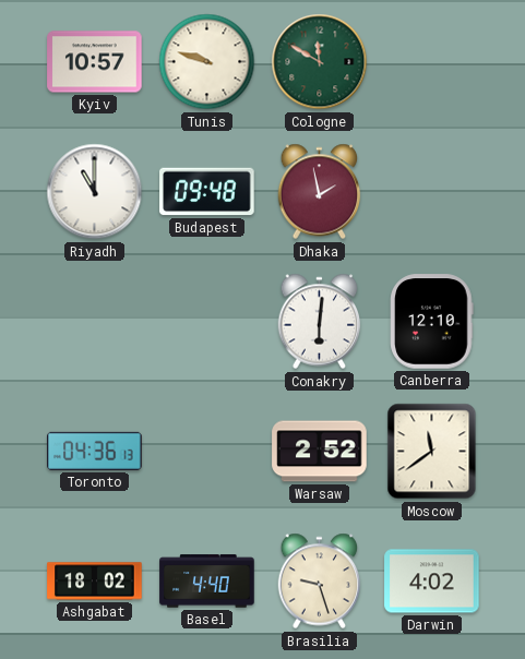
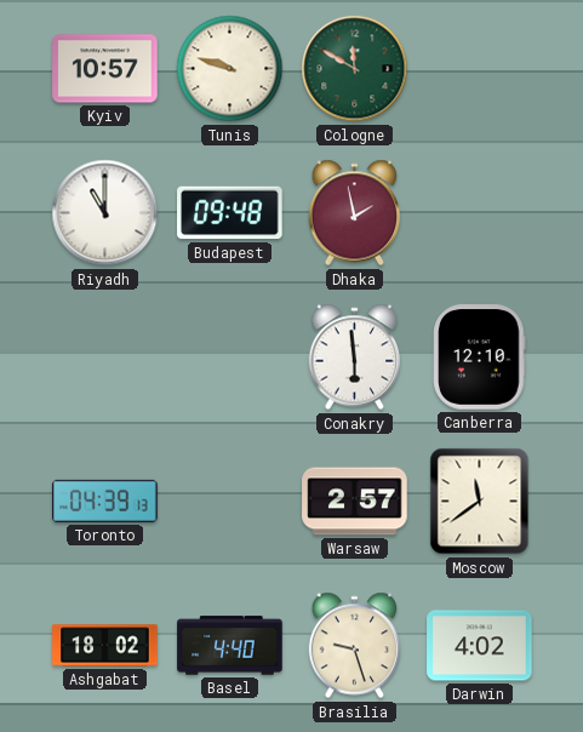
Conakry: 6:01 -> 5:59
Toronto: 04:36 -> 04:39
Warsaw: 2:52 -> 2:57
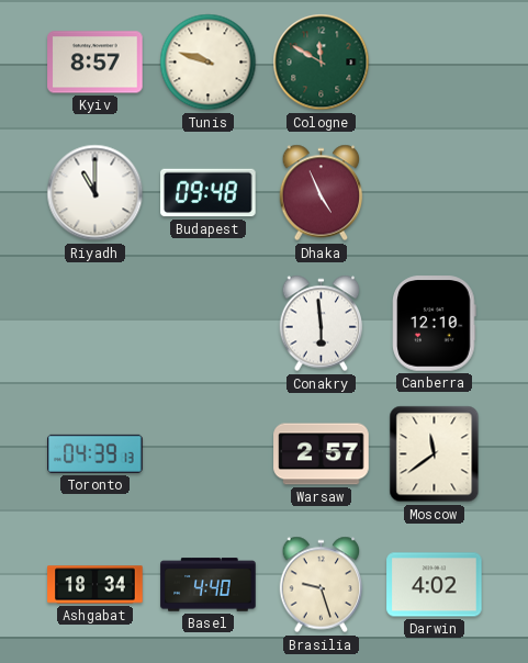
Kyiv: 10:57 -> 8:57
Dhaka: 1:58 -> 4:56
Ashgabat: 18:02 -> 18:34
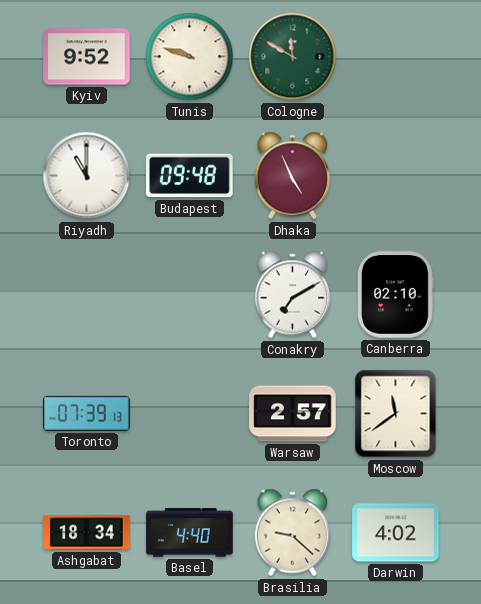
Kyiv: 8:57 -> 9:52
Conakry: 5:59 -> 7:10
Canberra: 12:10 -> 02:10
Toronto: 04:39 -> 07:39
Brasilia: 9:27 -> 9:22
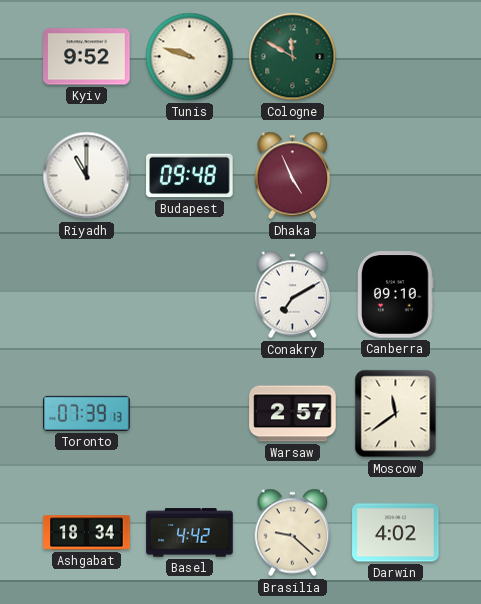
Canberra: 02:10 -> 09:10
Basel: 4:40 -> 4:42
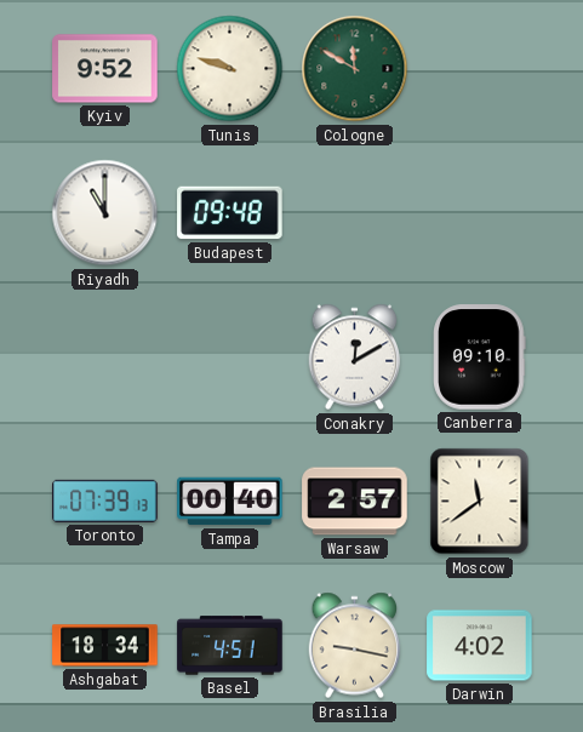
Dhaka: 4:56 -> none
Conakry: 7:10 -> 12:10
Tampa: none -> 00:40
Basel: 4:42 -> 4:51
Brasilia: 9:22 -> 9:17
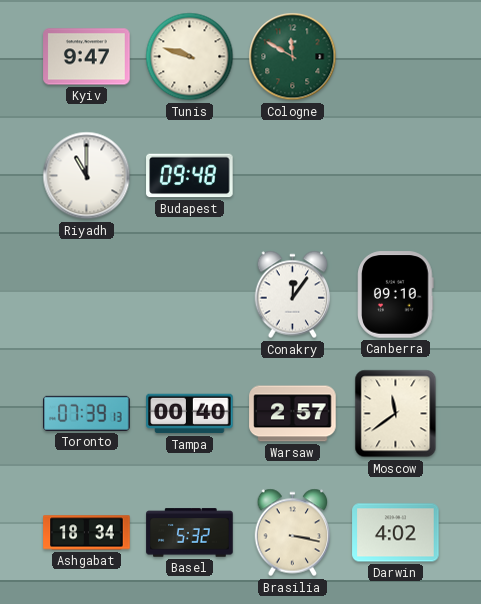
Kyiv: 9:52 -> 9:47
Conakry: 12:10 -> 12:06
Basel: 4:51 -> 5:32
Brasilia: 9:17 -> 3:17
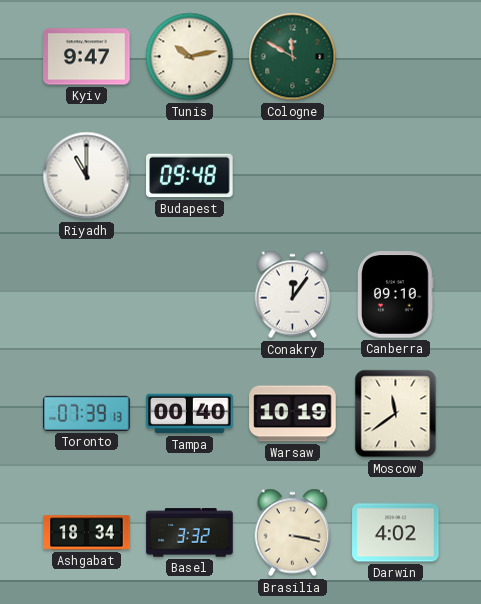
Tunis: 9:48 -> 10:13
Warsaw: 2:57 -> 10:19
Basel: 5:32 -> 3:32
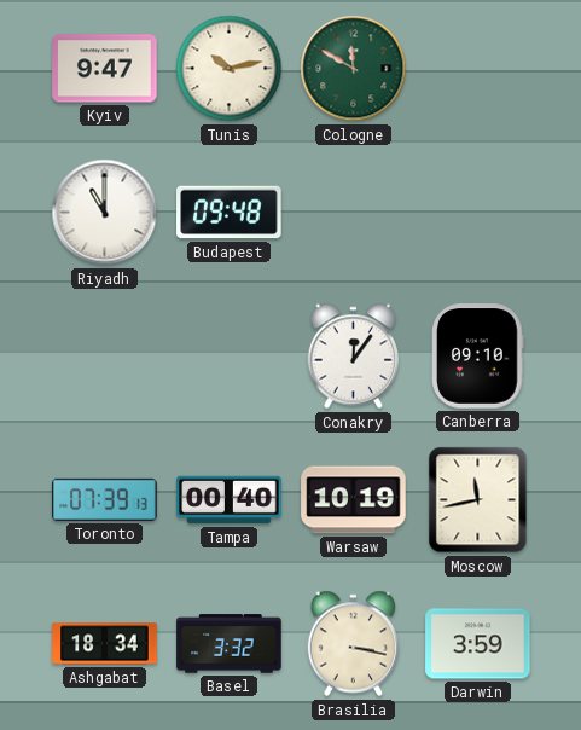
Moscow: 11:39 -> 11:43
Darwin: 4:02 -> 3:59
